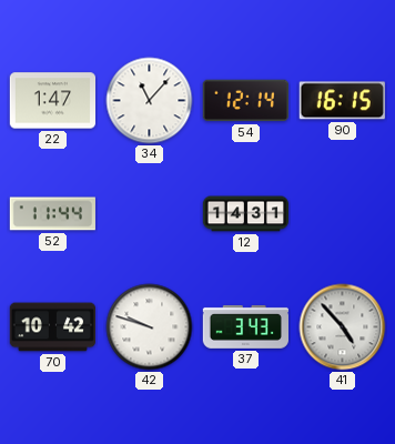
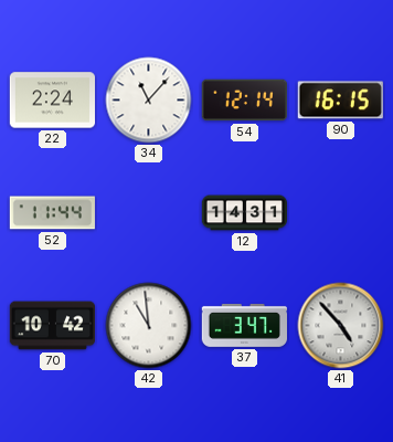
22: 1:47 -> 2:24
42: 9:48 -> 10:59
37: 3:43 -> 3:47
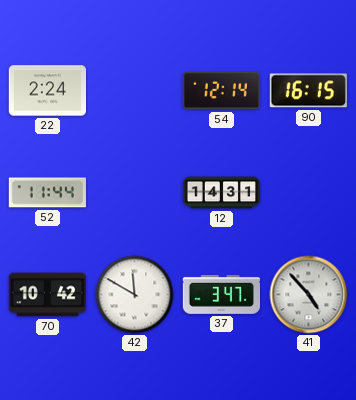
34: 11:07 -> none
42: 10:59 -> 11:50
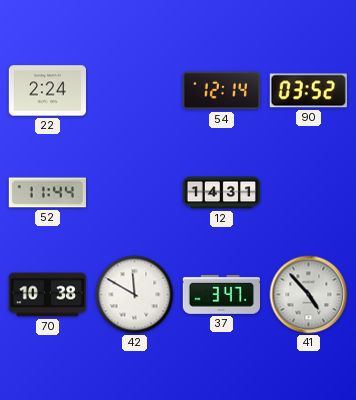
90: 16:15 -> 03:52
70: 10:42 -> 10:38
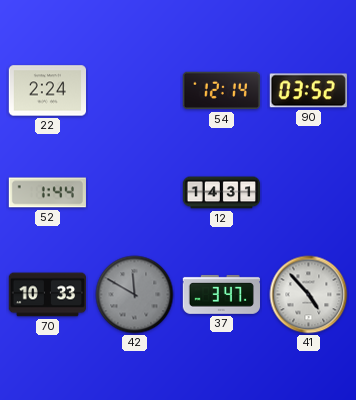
52: 11:44 -> 1:44
70: 10:38 -> 10:33
42 dial: white -> grey
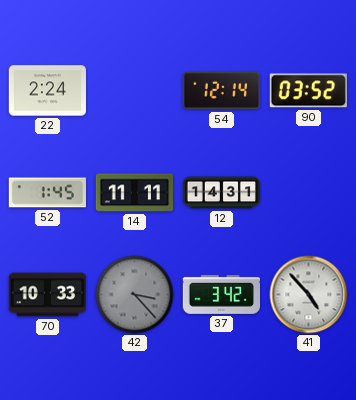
52: 1:44 -> 1:45
14: none -> 11:11
42: 11:50 -> 3:23
37: 3:47 -> 3:42
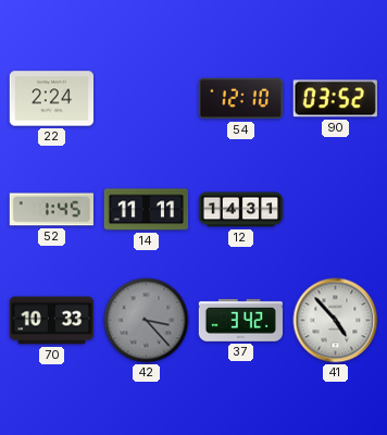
54: 12:14 -> 12:10
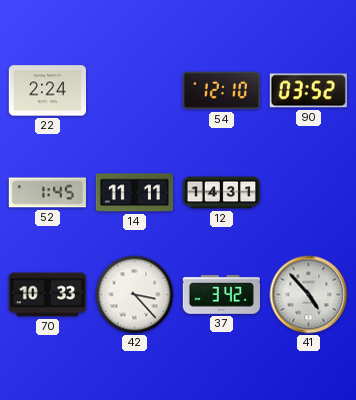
42 dial: grey -> white
